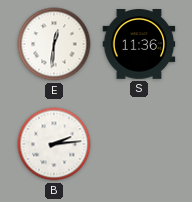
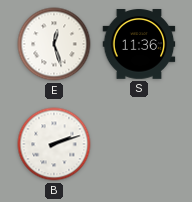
E: 12:31 -> 12:27
B: 2:14 -> 2:12
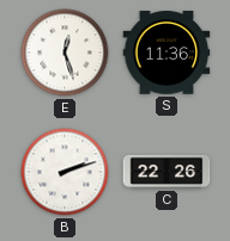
C: none -> 22:26
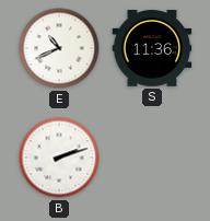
E: 12:27 -> 10:41
C: 22:26 -> none
